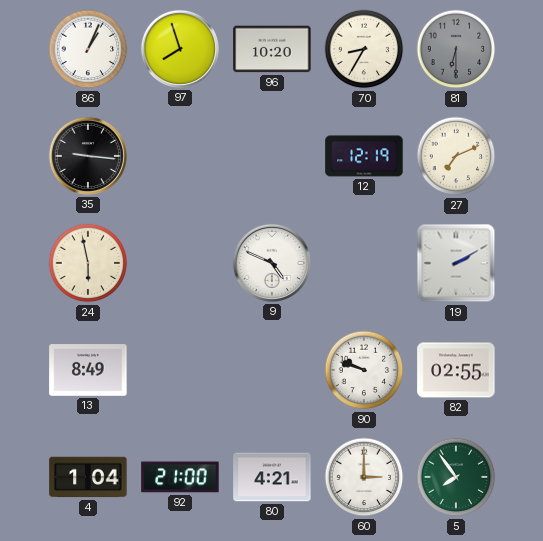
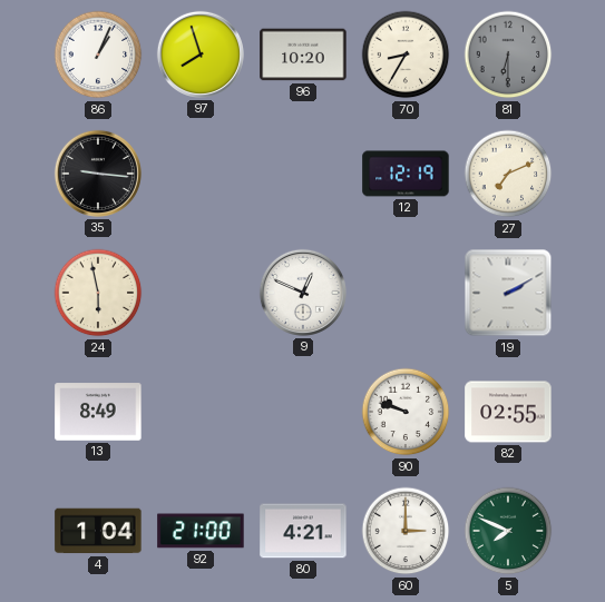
9: 4:49 -> 12:49
5: 7:54 -> 7:49
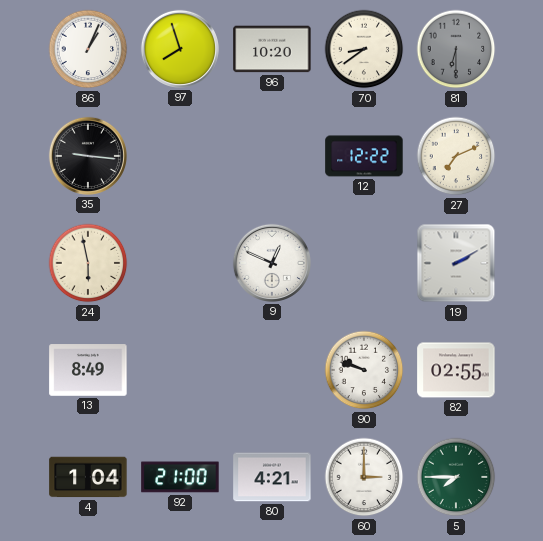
70: 8:35 -> 8:39
12: 12:19 -> 12:22
5: 7:49 -> 7:45
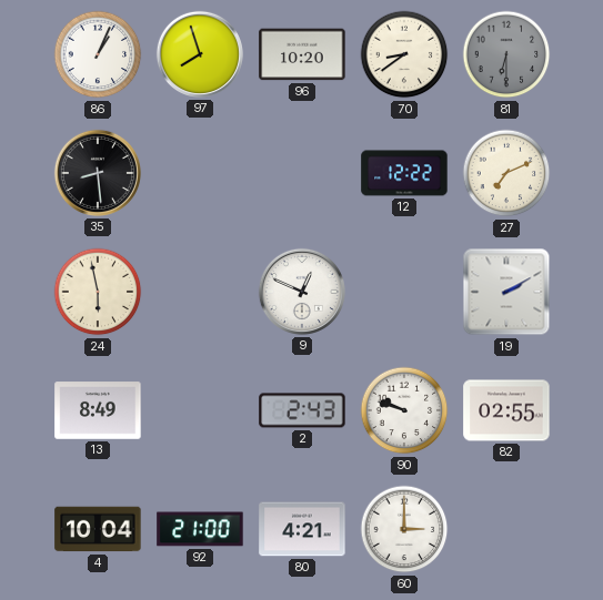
35: 9:16 -> 8:29
2: none -> 2:43
4: 1:04 -> 10:04
5: 7:45 -> none
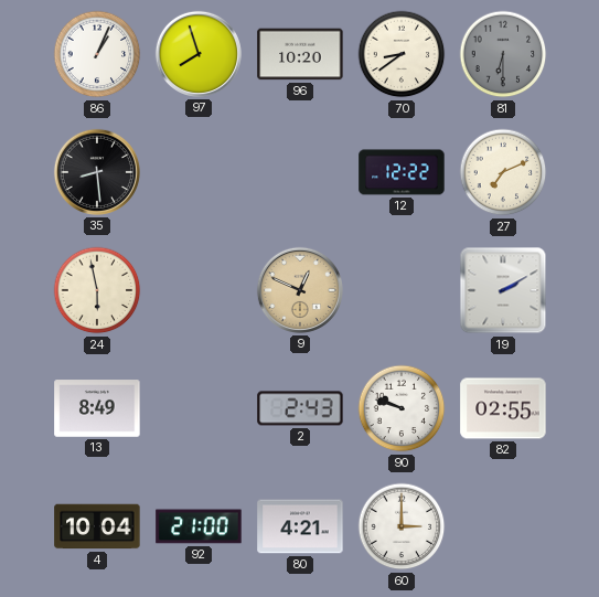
9 dial: white -> champagne
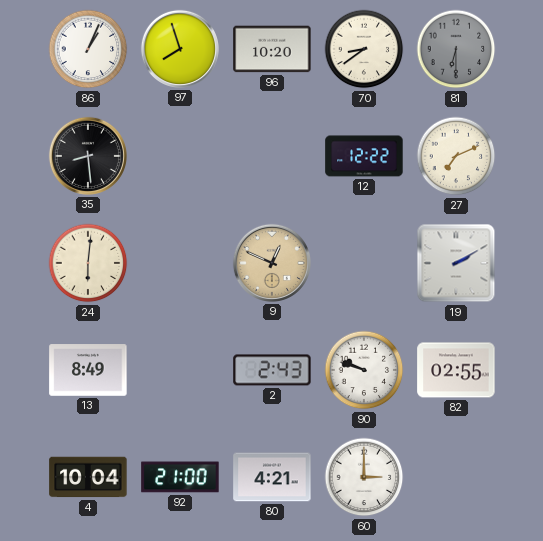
24: 5:58 -> 6:01
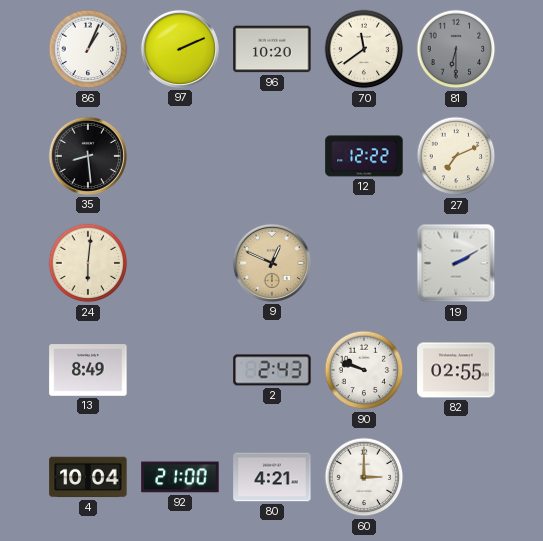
97: 7:57 -> 2:11
70: 8:39 -> 11:39
